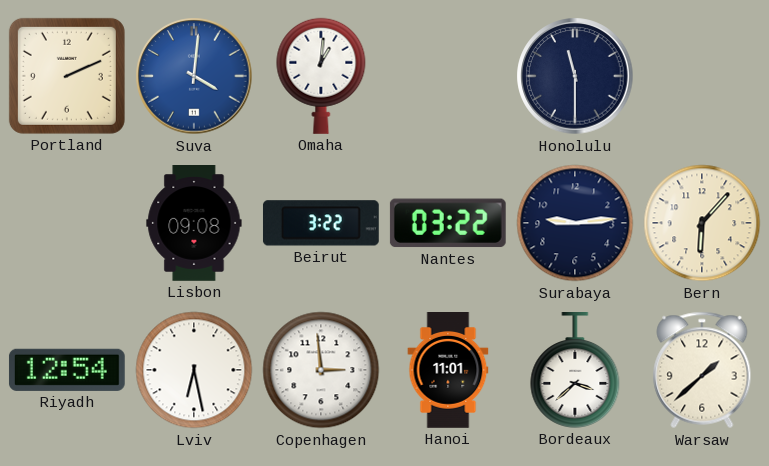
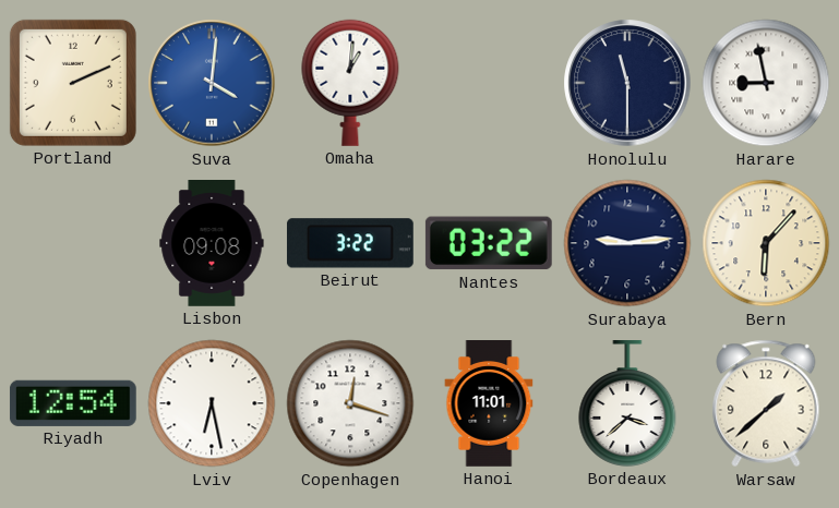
Harare: none -> 8:58
Copenhagen: 2:59 -> 12:18
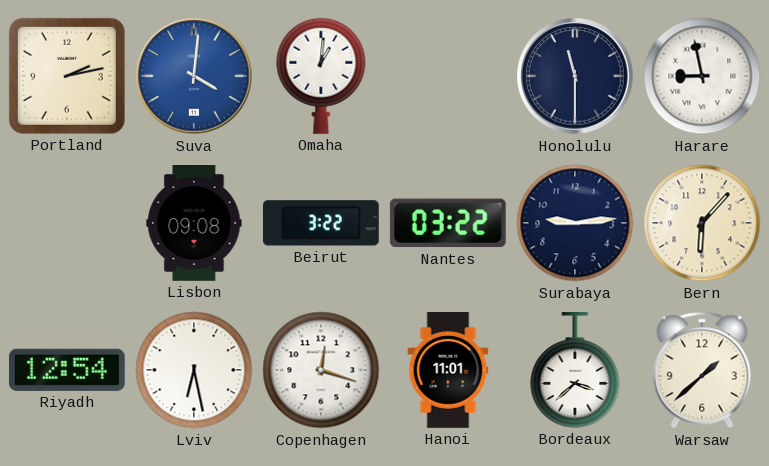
Portland: 2:11 -> 2:13
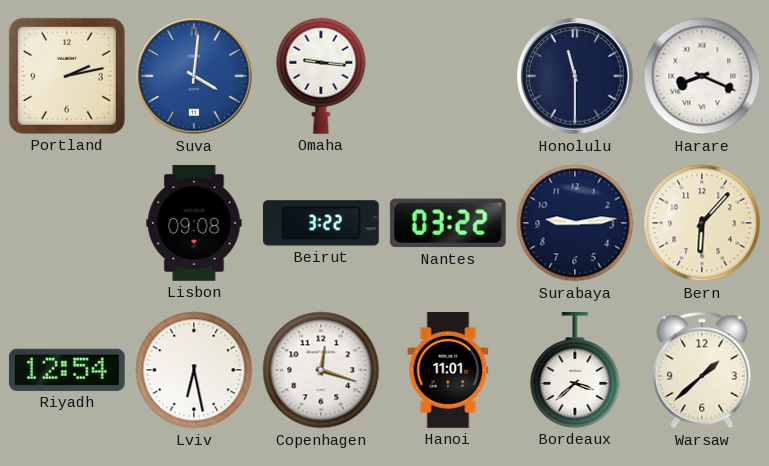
Omaha: 1:01 -> 9:16
Harare: 8:58 -> 8:19
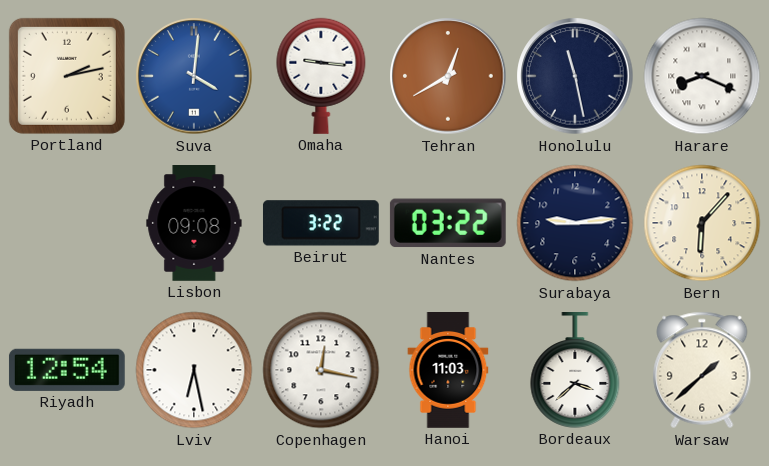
Tehran: none -> 12:40
Honolulu: 11:30 -> 11:28
Copenhagen: 12:18 -> 12:17
Hanoi: 11:01 -> 11:03
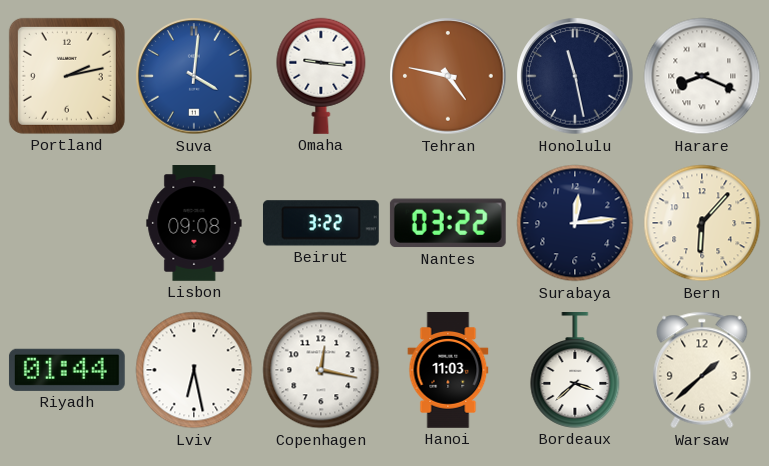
Tehran: 12:40 -> 4:47
Surabaya: 9:14 -> 12:14
Riyadh: 12:54 -> 01:44
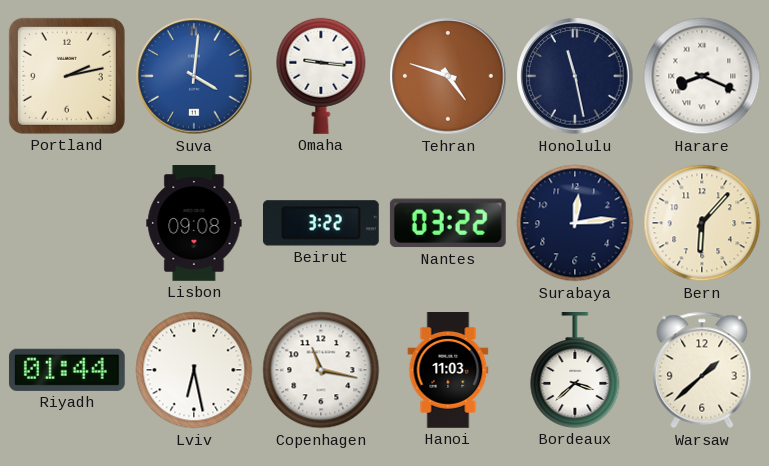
Tehran: 4:47 -> 4:48
Copenhagen: 12:17 -> 11:17
